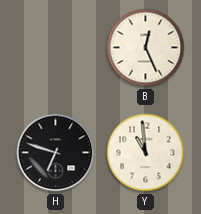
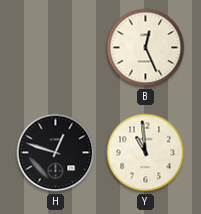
H: 6:48 -> 12:48
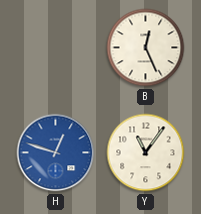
H dial: black -> blue
Y: 10:59 -> 11:06
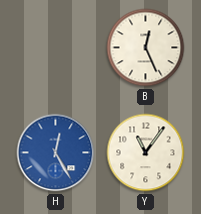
H: 12:48 -> 12:25
